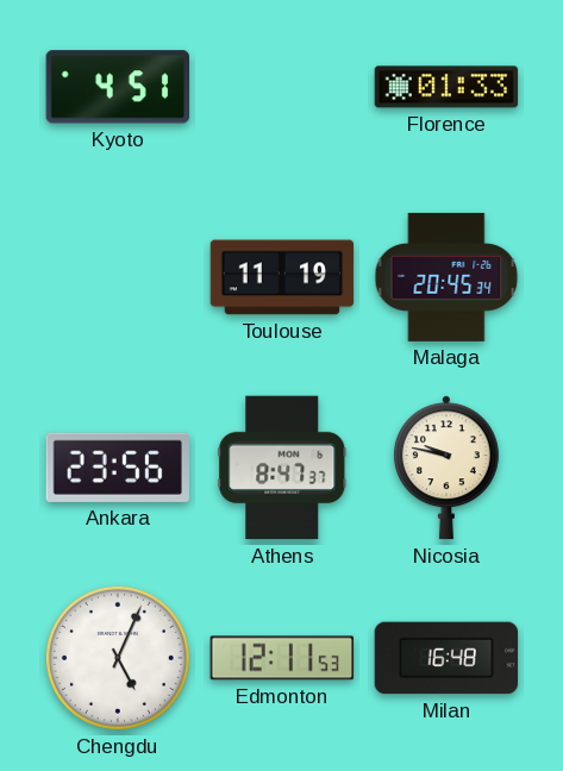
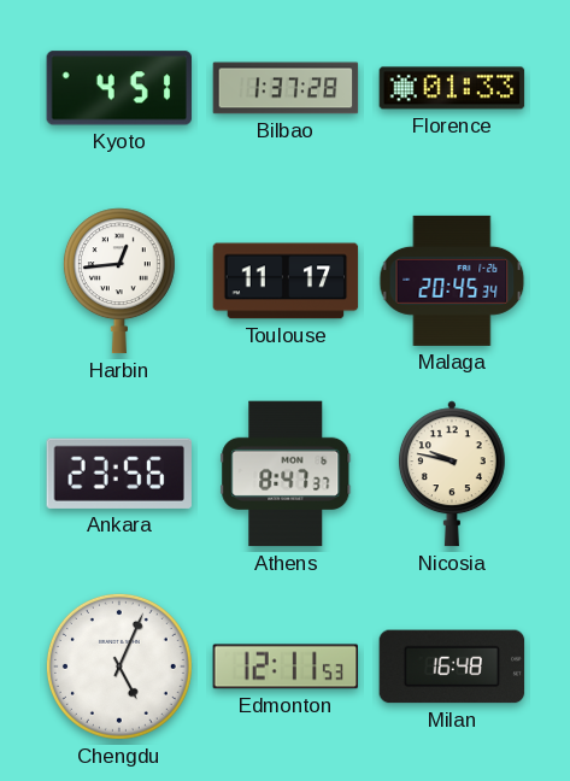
Bilbao: none -> 1:37
Harbin: none -> 12:44
Toulouse: 11:19 -> 11:17
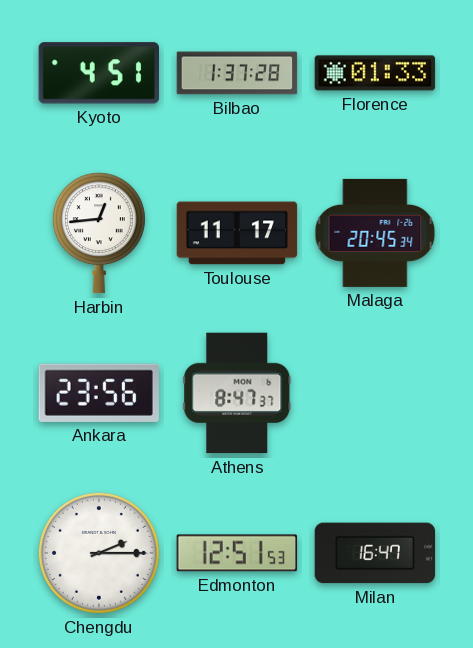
Nicosia: 9:47 -> none
Chengdu: 5:04 -> 2:15
Edmonton: 12:11 -> 12:51
Milan: 16:48 -> 16:47
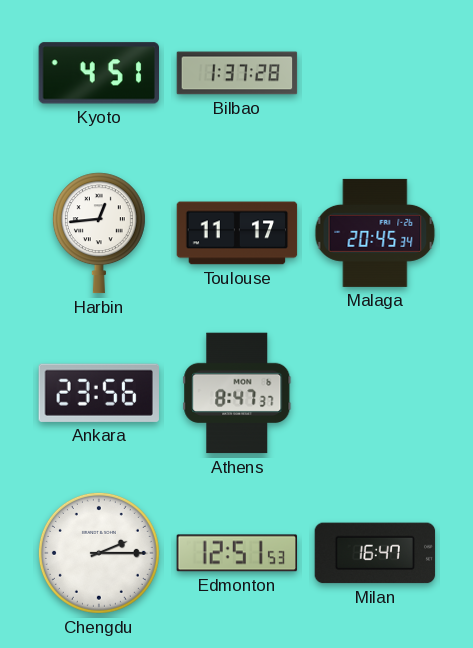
Florence: 01:33 -> none
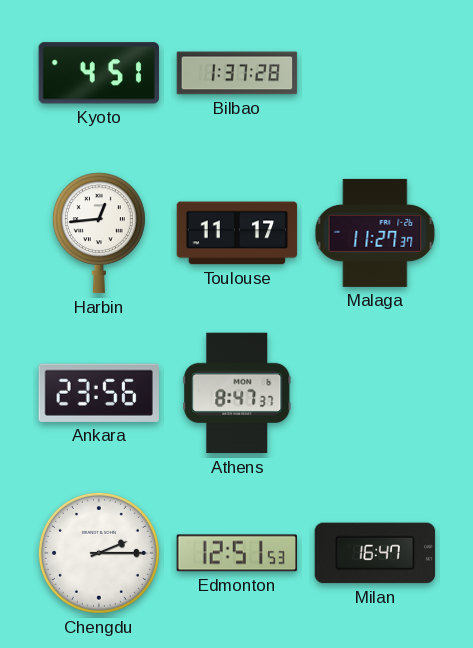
Malaga: 20:45 -> 11:27
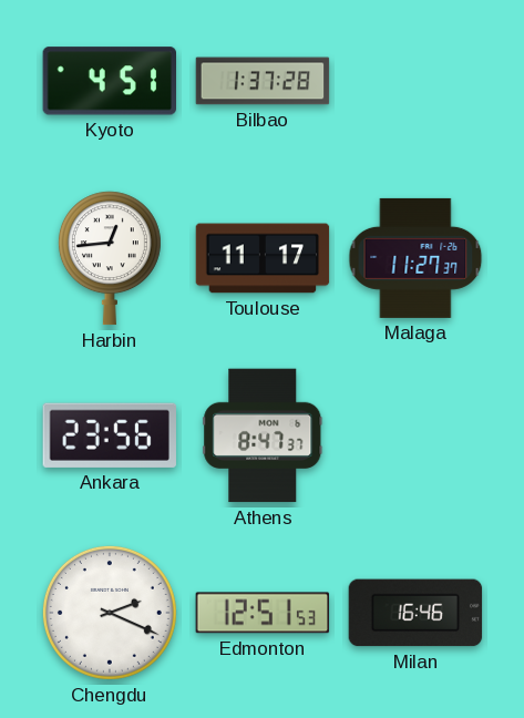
Chengdu: 2:15 -> 2:19
Milan: 16:47 -> 16:46
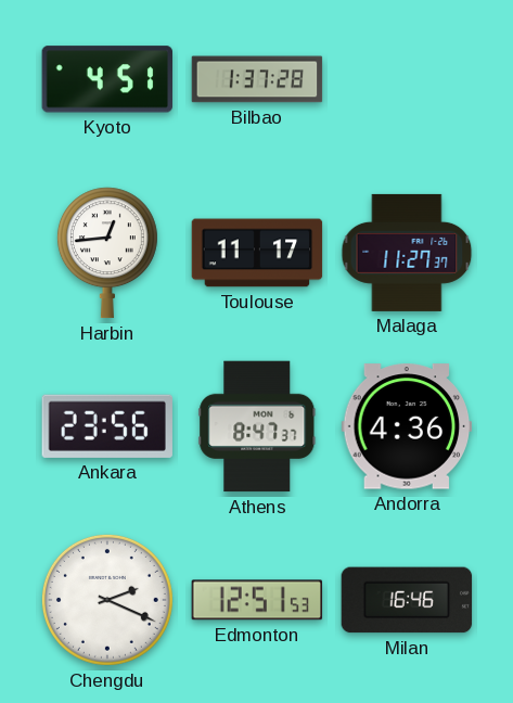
Andorra: none -> 4:36
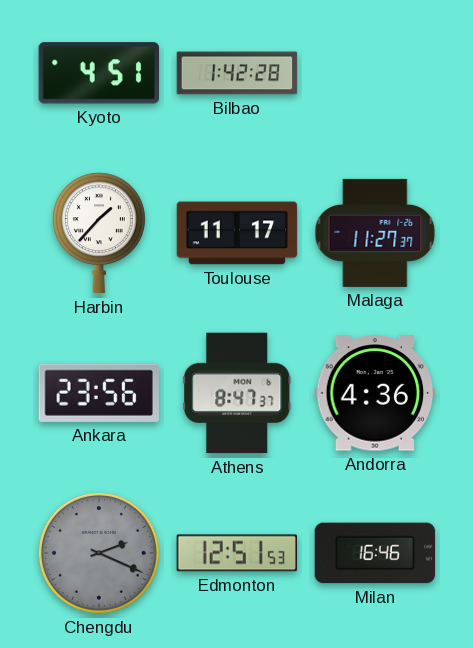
Bilbao: 1:37 -> 1:42
Harbin: 12:44 -> 1:37
Chengdu dial: white -> grey
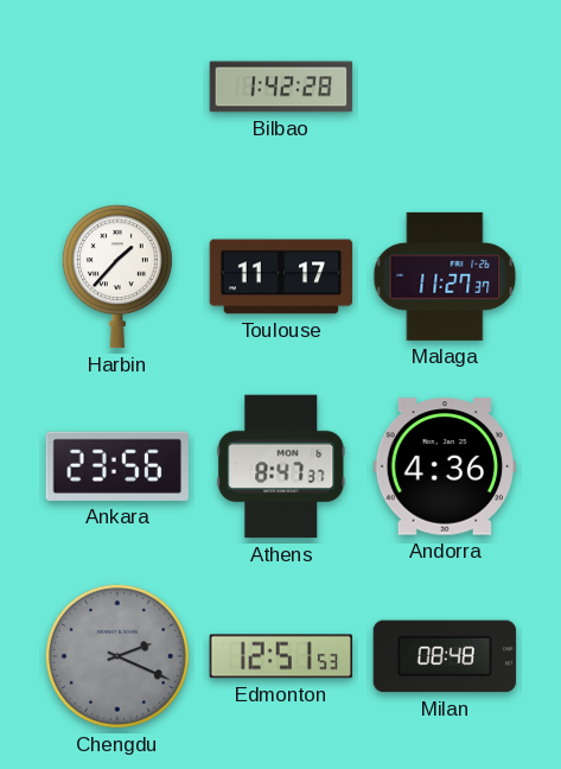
Kyoto: 4:51 -> none
Milan: 16:46 -> 08:48
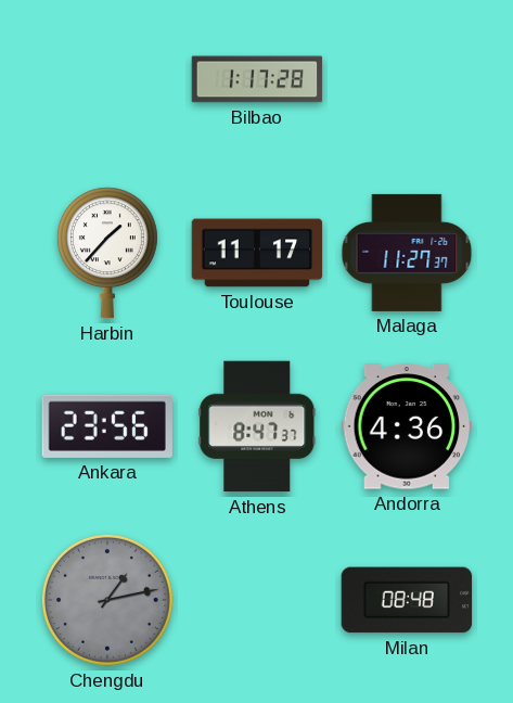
Bilbao: 1:42 -> 1:17
Chengdu: 2:19 -> 1:13
Edmonton: 12:51 -> none
